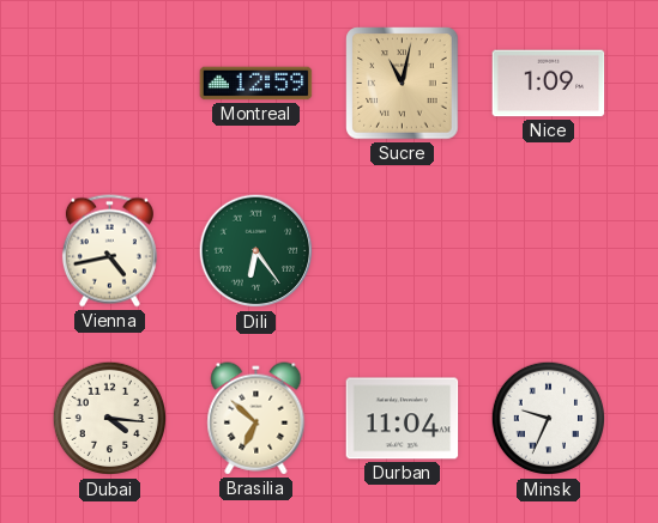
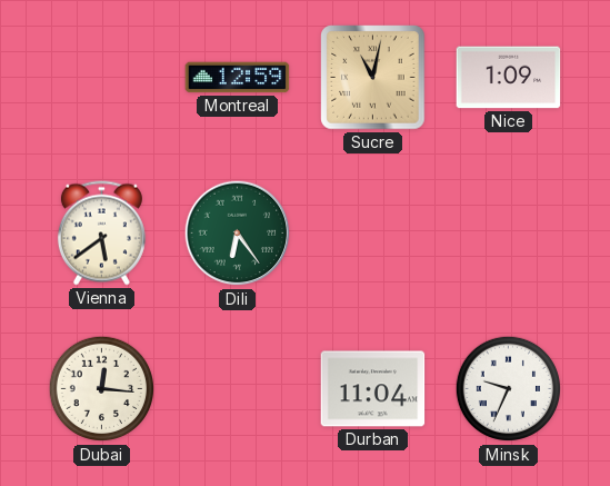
Vienna: 4:43 -> 5:39
Dubai: 4:16 -> 12:16
Brasilia: 6:52 -> none
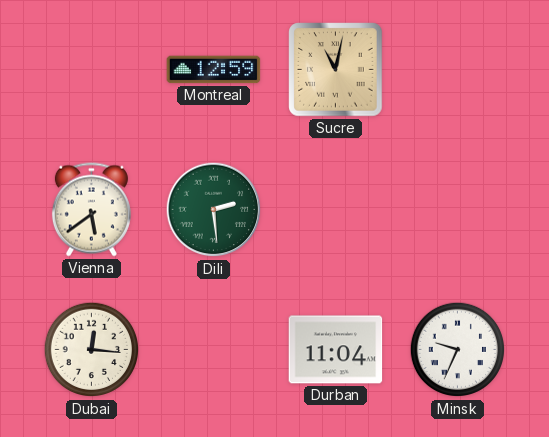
Nice: 1:09 -> none
Dili: 6:24 -> 2:29
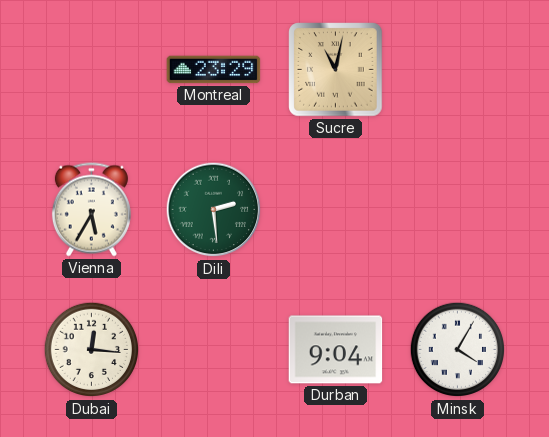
Montreal: 12:59 -> 23:29
Vienna: 5:39 -> 5:35
Durban: 11:04 -> 9:04
Minsk: 9:34 -> 4:05
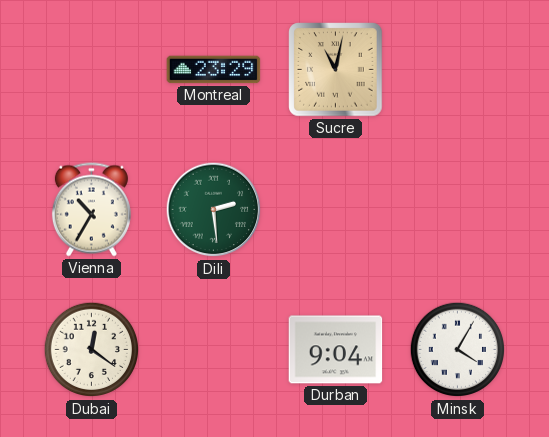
Vienna: 5:35 -> 10:35
Dubai: 12:16 -> 12:21
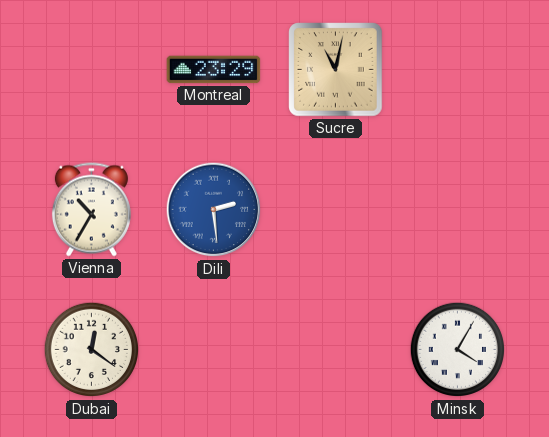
Dili dial: green -> blue
Durban: 9:04 -> none
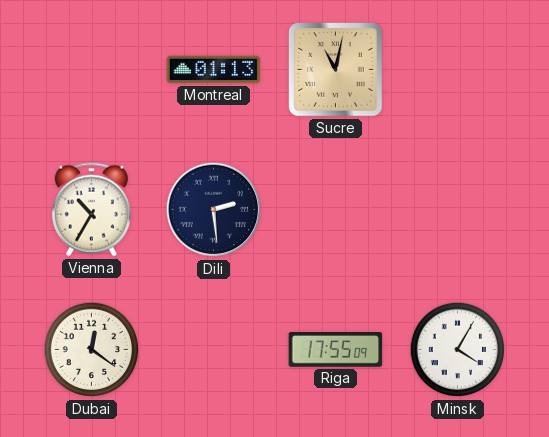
Montreal: 23:29 -> 01:13
Dili dial: blue -> navy
Riga: none -> 17:55
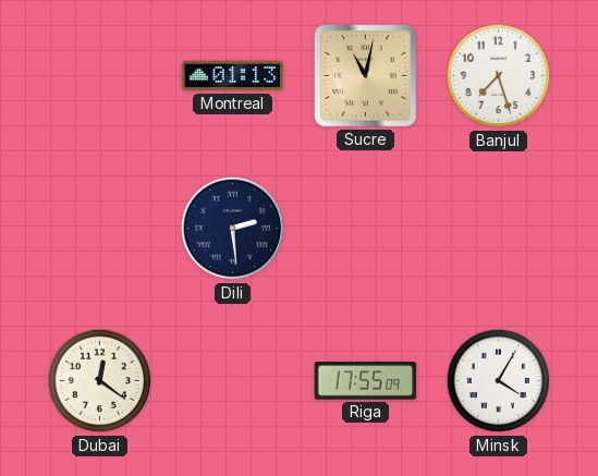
Banjul: none -> 7:27
Vienna: 10:35 -> none
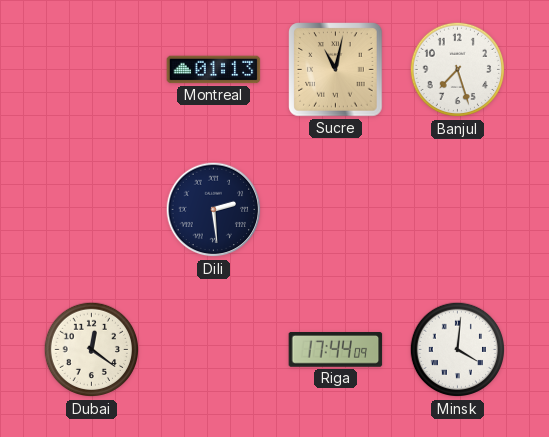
Riga: 17:55 -> 17:44
Minsk: 4:05 -> 4:01
